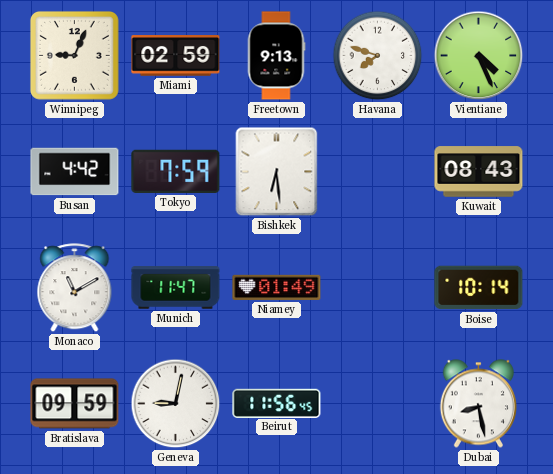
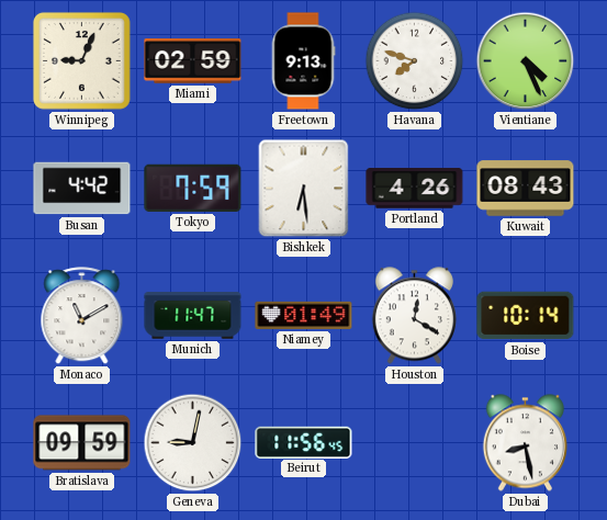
Portland: none -> 4:26
Houston: none -> 12:20
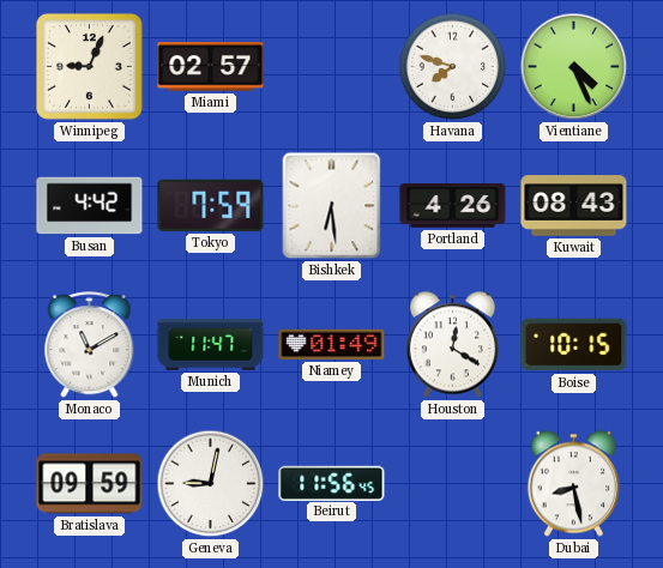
Miami: 02:59 -> 02:57
Freetown: 9:13 -> none
Boise: 10:14 -> 10:15
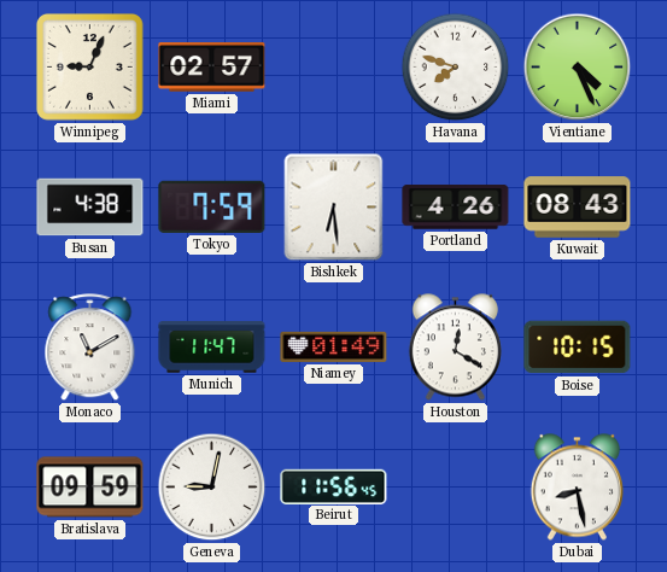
Busan: 4:42 -> 4:38
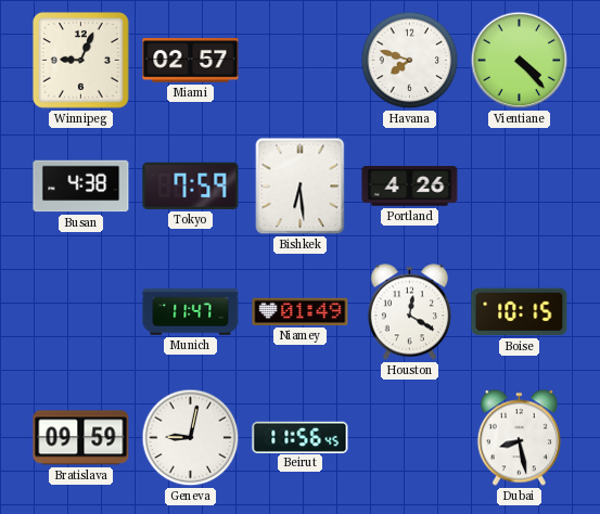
Vientiane: 4:26 -> 4:23
Kuwait: 08:43 -> none
Monaco: 11:10 -> none
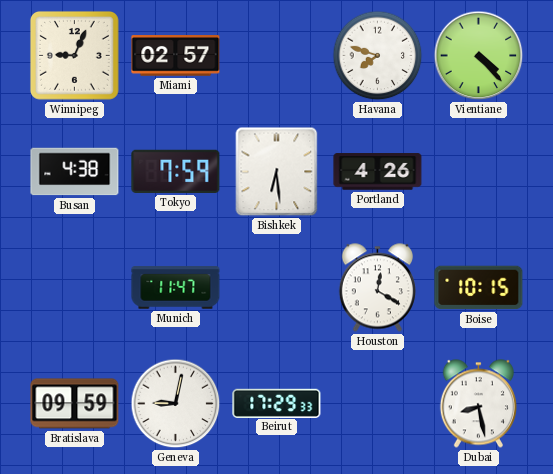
Niamey: 01:49 -> none
Beirut: 11:56 -> 17:29
